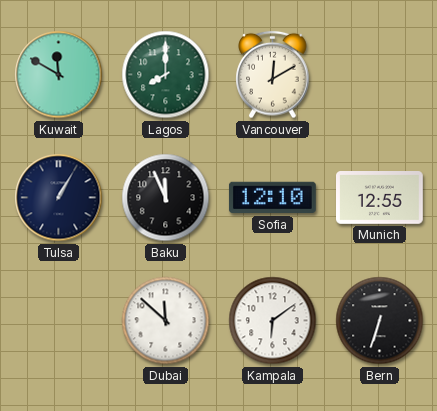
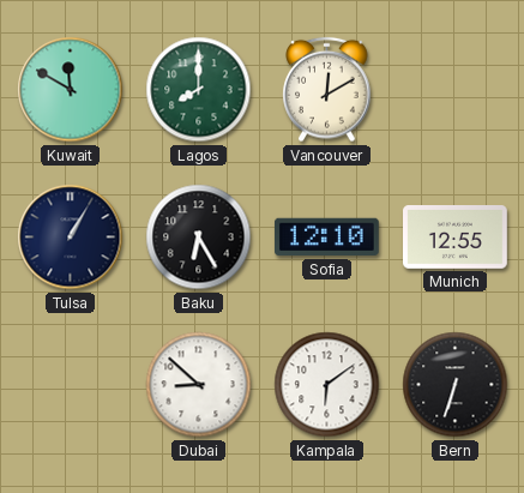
Baku: 11:56 -> 6:25
Dubai: 11:52 -> 8:52
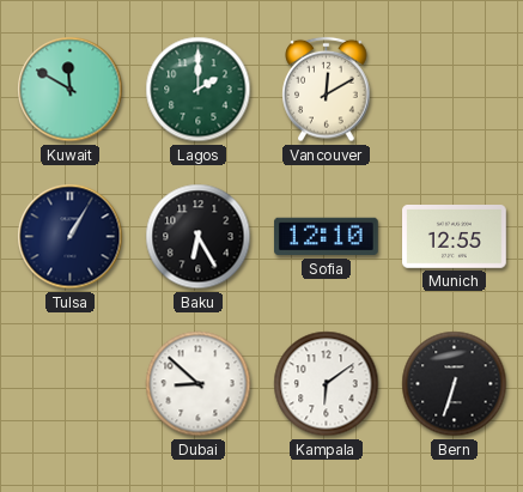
Lagos: 8:00 -> 2:00
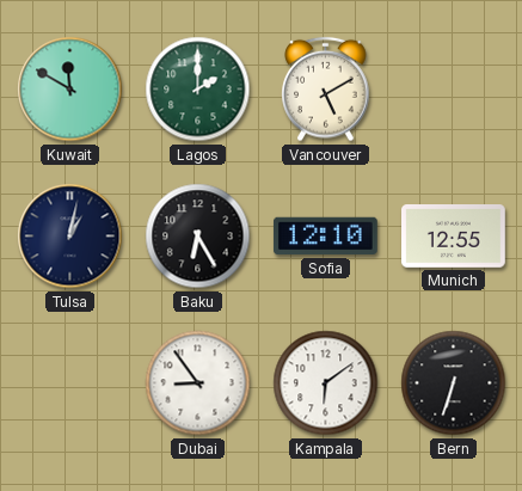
Vancouver: 12:10 -> 5:10
Tulsa: 1:05 -> 1:02
Dubai: 8:52 -> 8:54
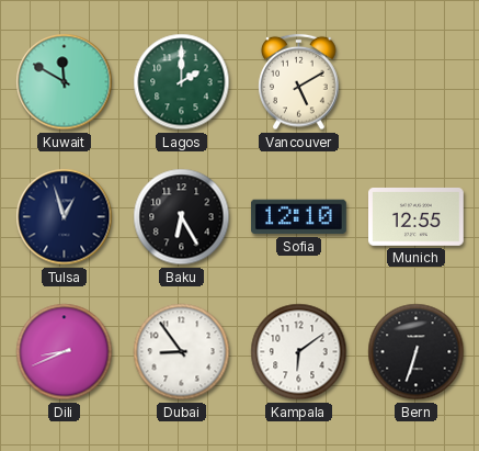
Tulsa: 1:02 -> 12:57
Dili: none -> 8:41
